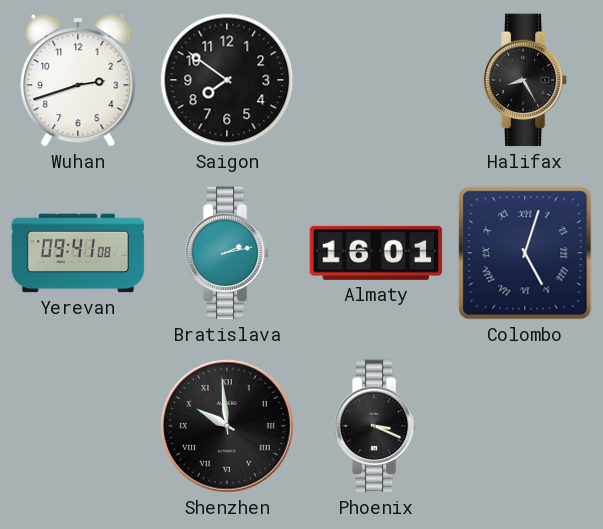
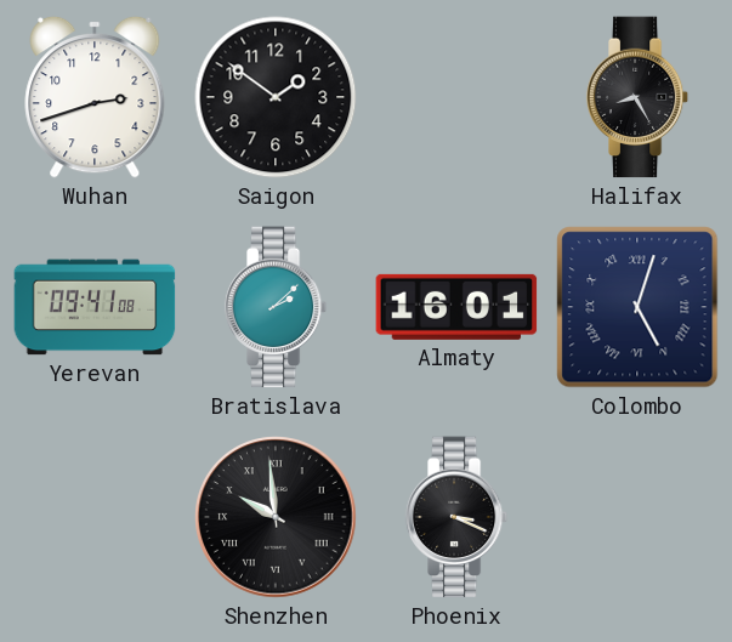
Saigon: 7:51 -> 1:51
Bratislava: 2:13 -> 2:08
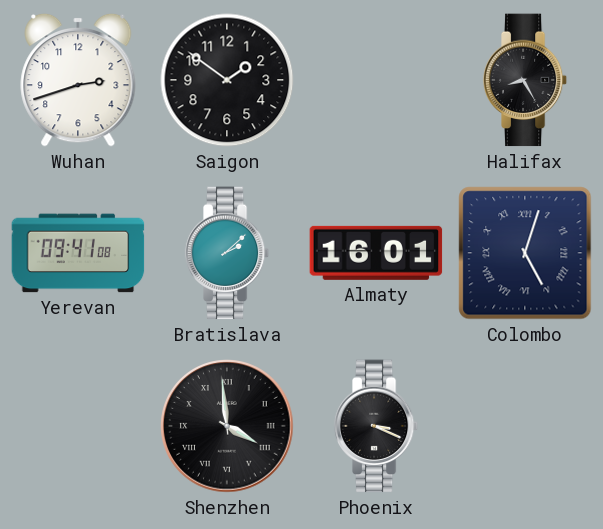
Shenzhen: 9:59 -> 3:59
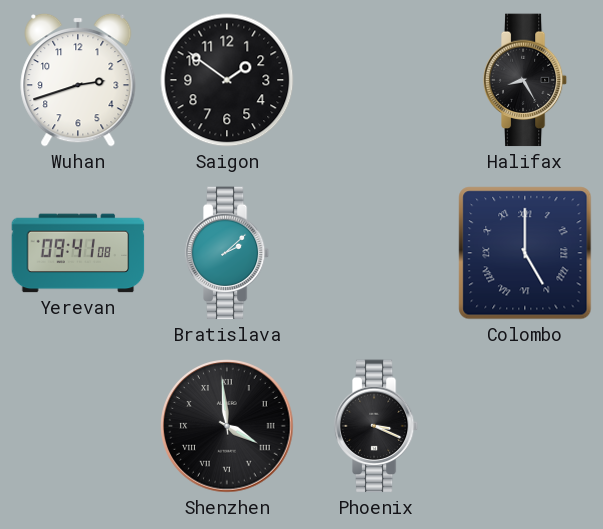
Almaty: 16:01 -> none
Colombo: 5:03 -> 5:00
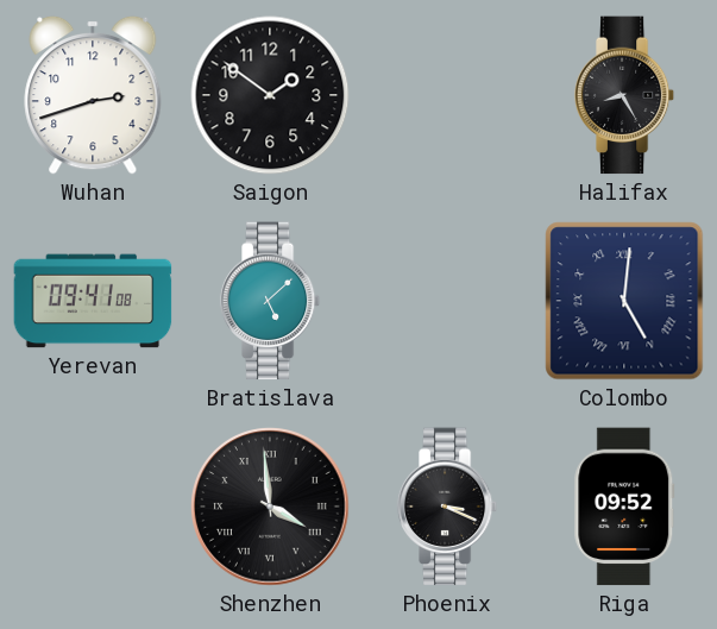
Bratislava: 2:08 -> 5:08
Colombo: 5:00 -> 5:01
Riga: none -> 09:52
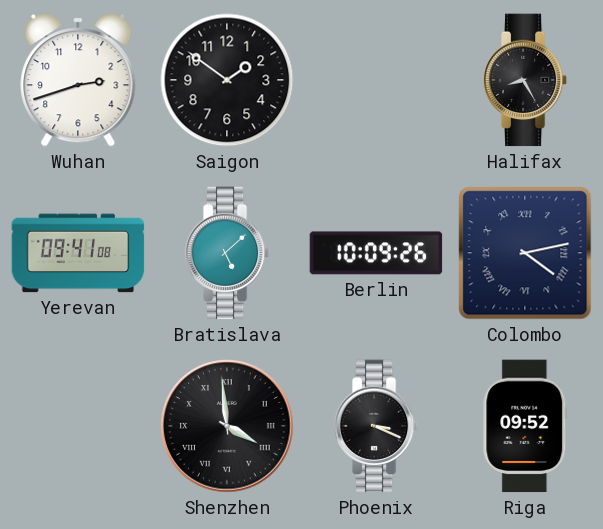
Berlin: none -> 10:09
Colombo: 5:01 -> 4:13
